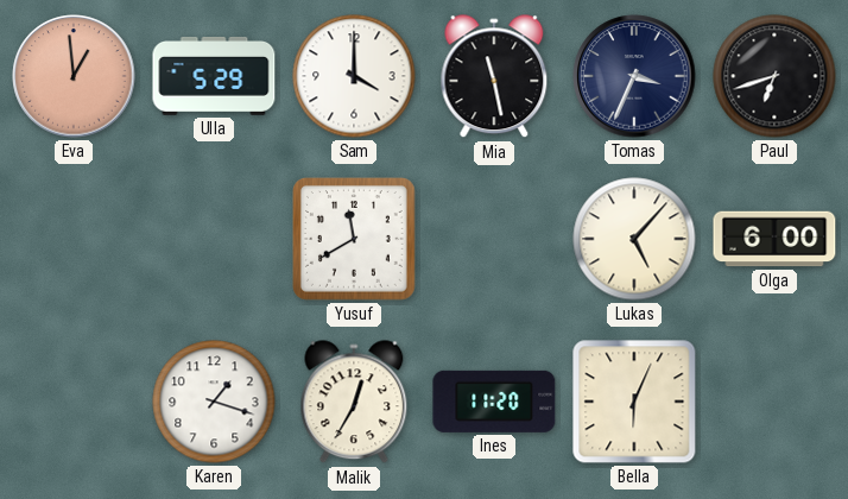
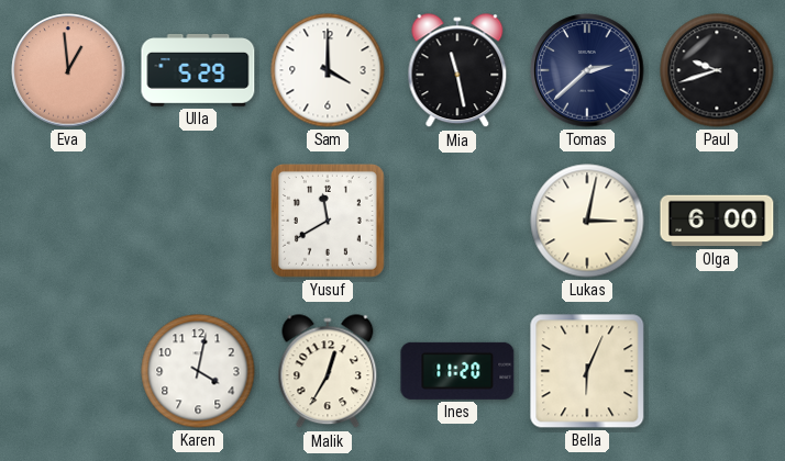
Tomas: 3:34 -> 2:38
Paul: 6:42 -> 9:42
Lukas: 5:07 -> 3:02
Karen: 1:18 -> 4:02
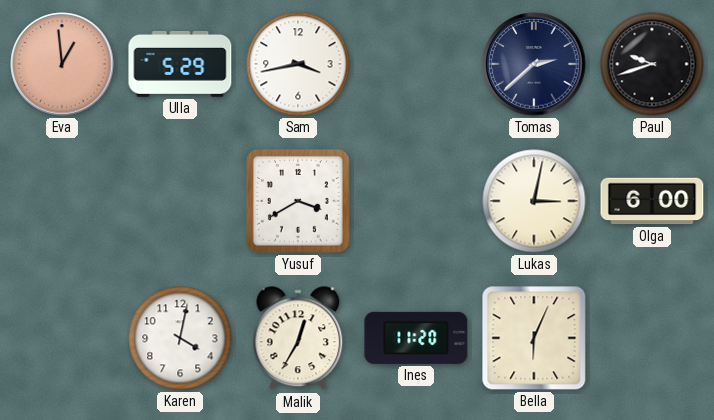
Sam: 4:00 -> 3:43
Mia: 11:28 -> none
Yusuf: 11:40 -> 3:40
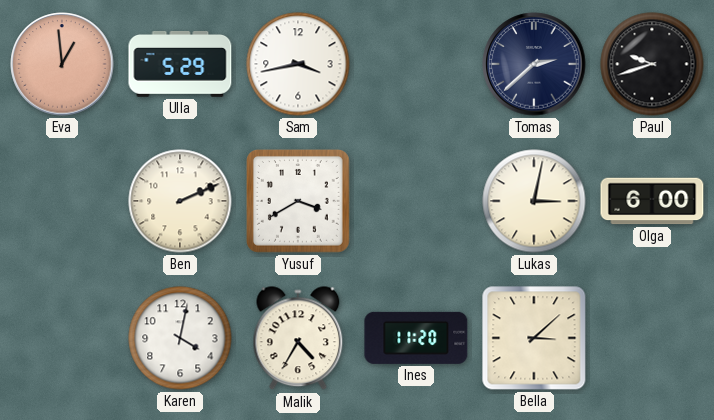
Ben: none -> 2:11
Malik: 12:35 -> 4:35
Bella: 6:04 -> 3:08
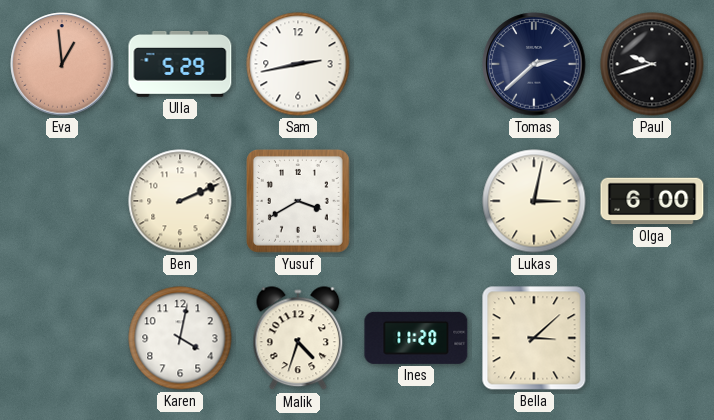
Sam: 3:43 -> 2:43
Malik: 4:35 -> 4:33
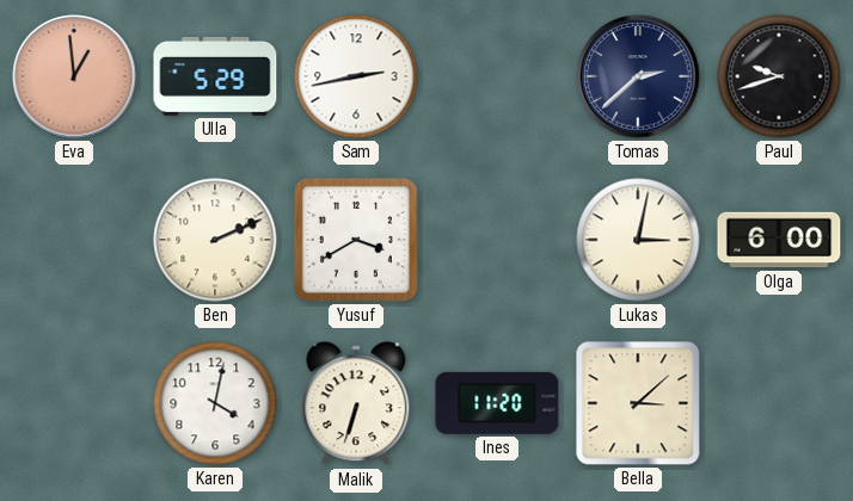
Malik: 4:33 -> 6:33
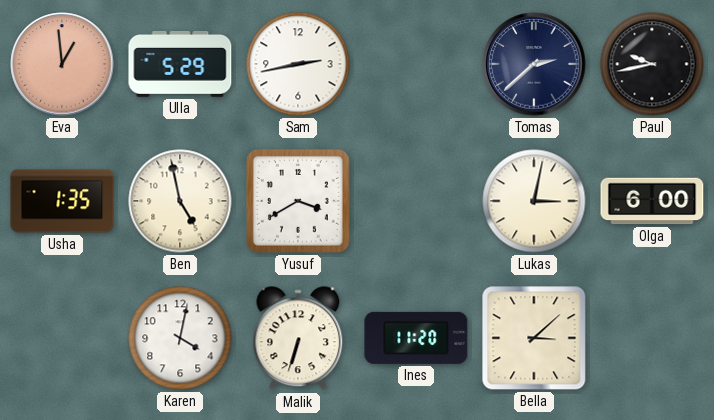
Paul: 9:42 -> 9:43
Usha: none -> 1:35
Ben: 2:11 -> 4:58
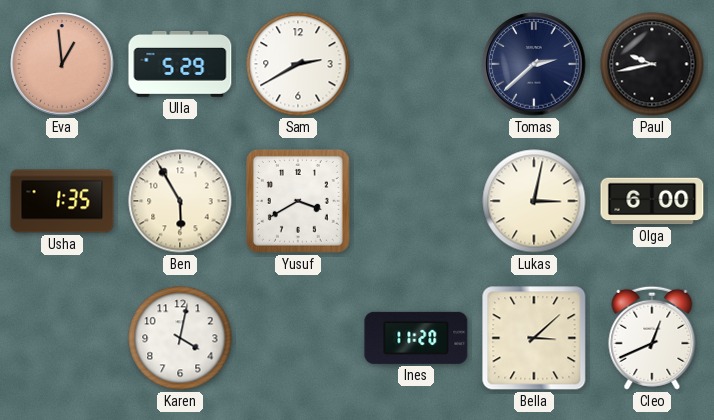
Sam: 2:43 -> 2:40
Ben: 4:58 -> 5:55
Malik: 6:33 -> none
Cleo: none -> 12:41
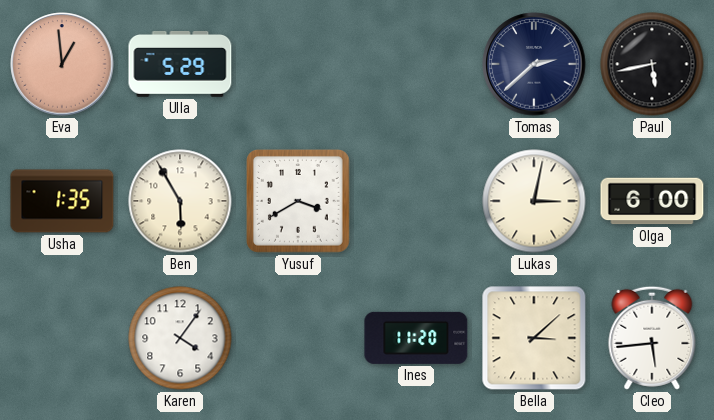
Sam: 2:40 -> none
Paul: 9:43 -> 5:43
Karen: 4:02 -> 4:06
Cleo: 12:41 -> 5:44
